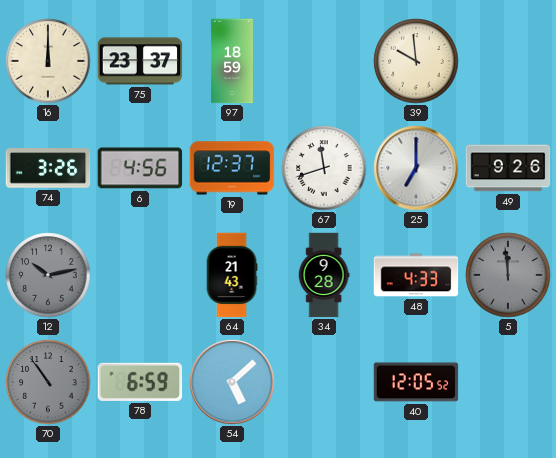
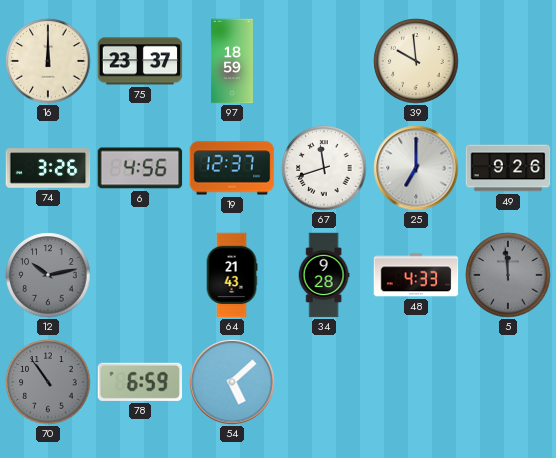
40: 12:05 -> none
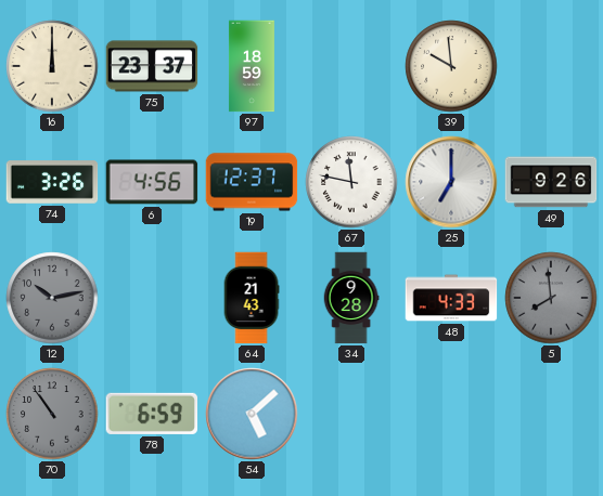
67: 11:42 -> 11:47
5: 11:59 -> 7:59
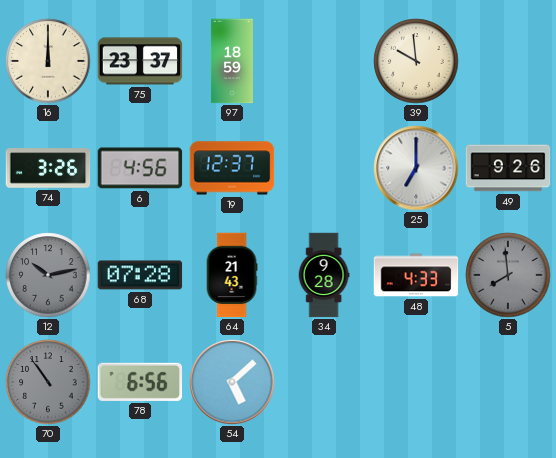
67: 11:47 -> none
68: none -> 07:28
78: 6:59 -> 6:56
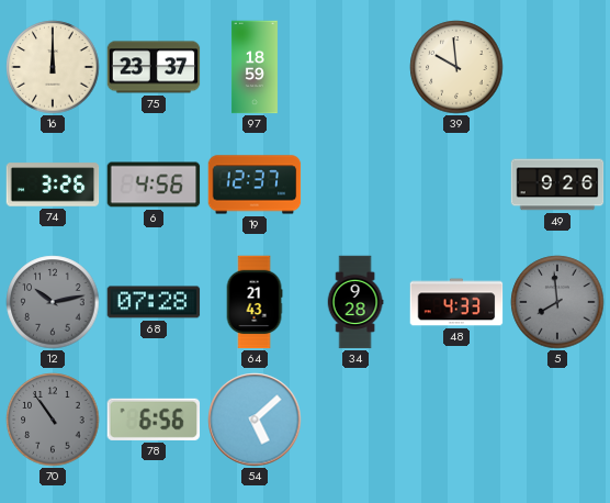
25: 7:00 -> none
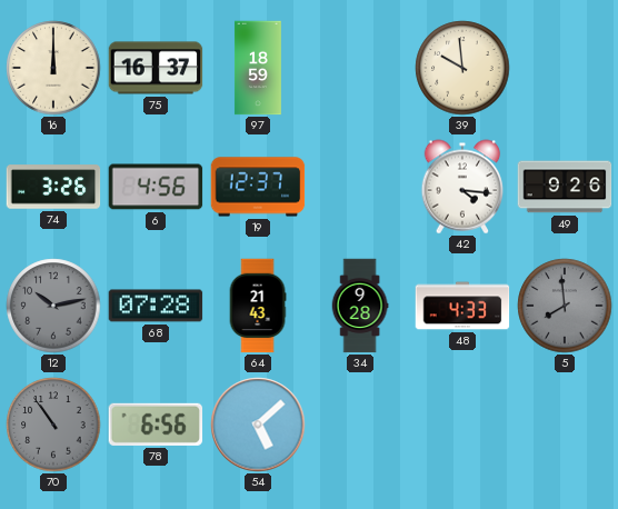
75: 23:37 -> 16:37
42: none -> 4:16
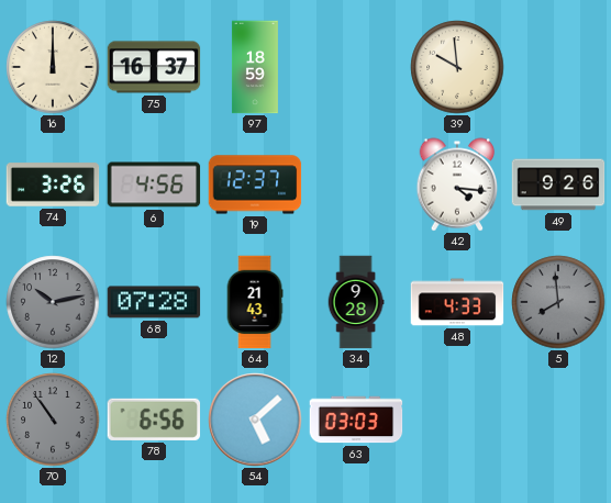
63: none -> 03:03
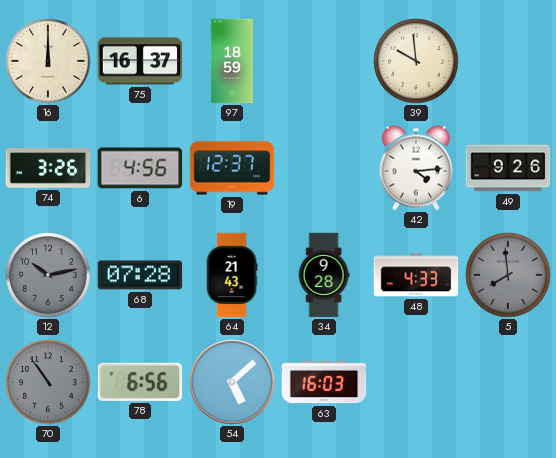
42: 4:16 -> 4:14
63: 03:03 -> 16:03
